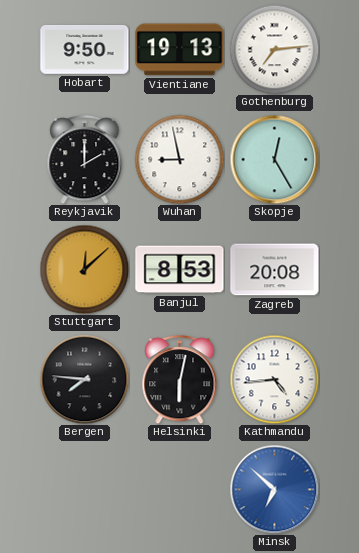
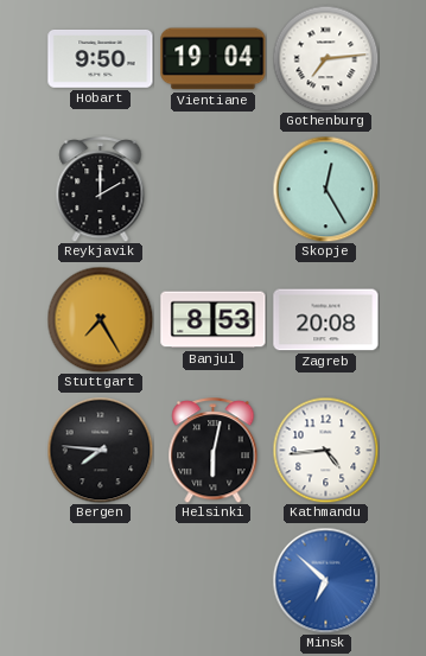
Vientiane: 19:13 -> 19:04
Wuhan: 8:58 -> none
Stuttgart: 12:08 -> 7:25
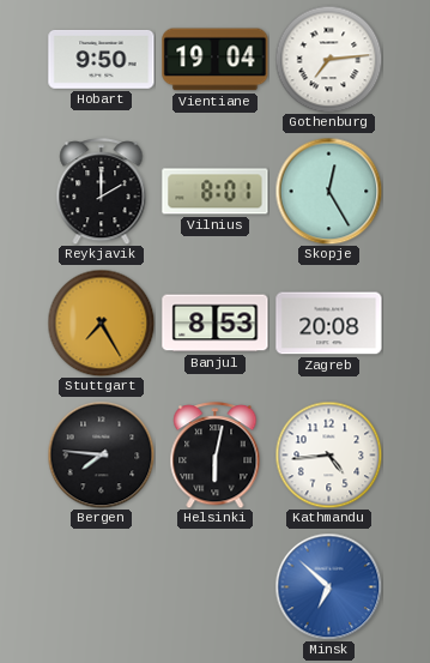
Vilnius: none -> 8:01
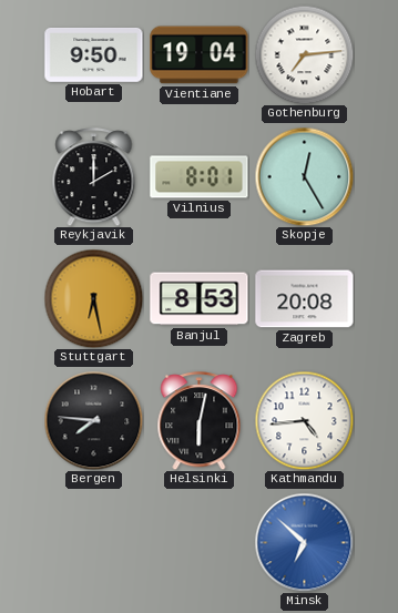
Stuttgart: 7:25 -> 6:28
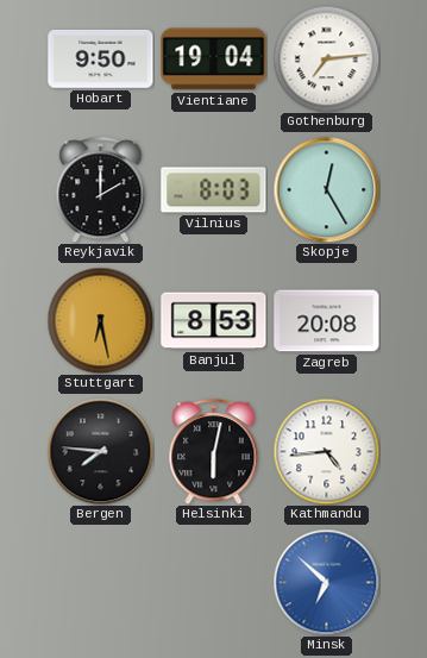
Vilnius: 8:01 -> 8:03
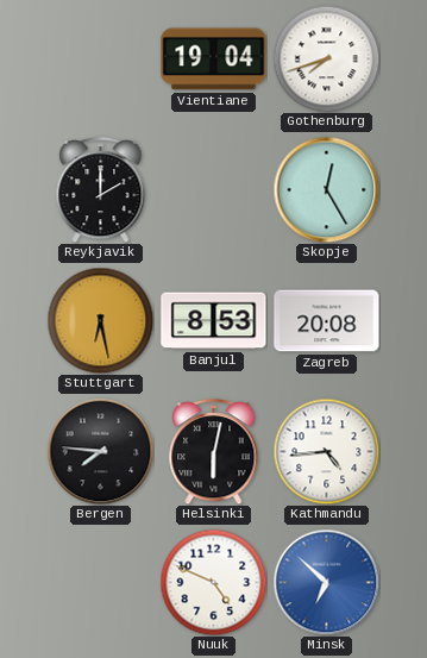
Hobart: 9:50 -> none
Gothenburg: 7:14 -> 7:42
Vilnius: 8:03 -> none
Nuuk: none -> 4:49
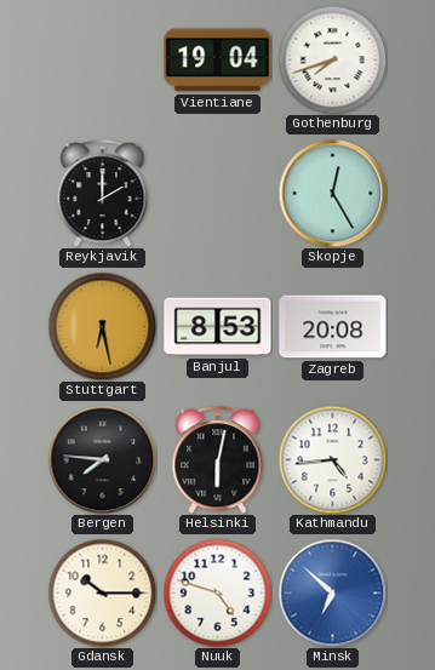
Gdansk: none -> 10:15
Nuuk: 4:49 -> 4:48
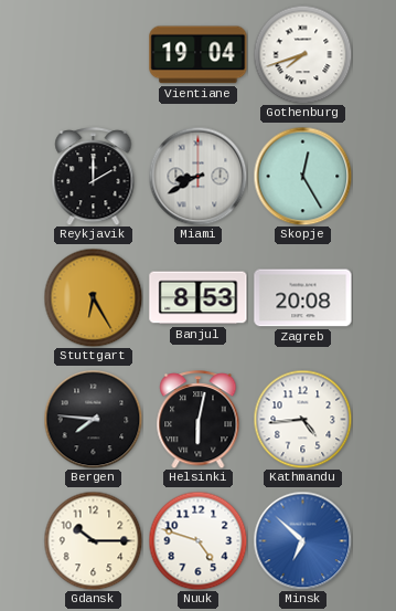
Miami: none -> 8:40
Stuttgart: 6:28 -> 6:25
